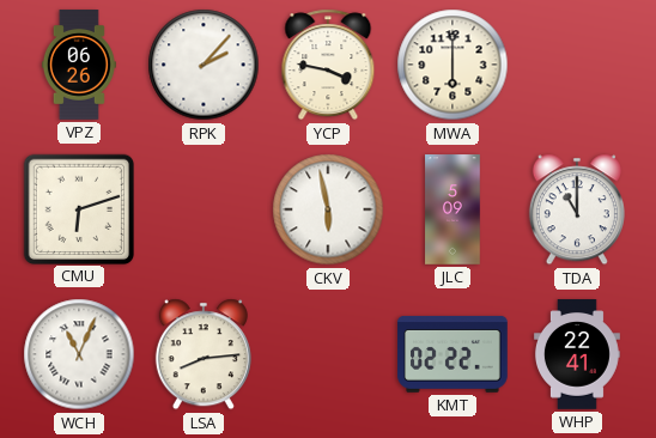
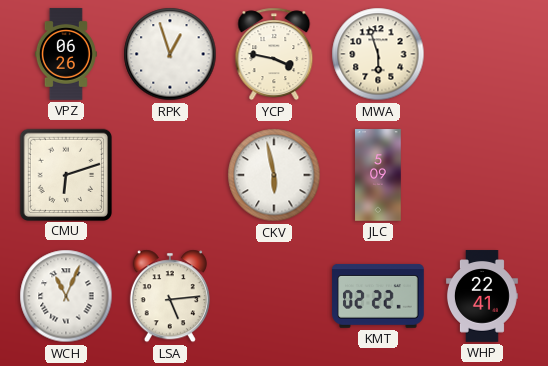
RPK: 2:07 -> 12:57
MWA: 6:00 -> 5:57
TDA: 11:00 -> none
LSA: 8:14 -> 5:14
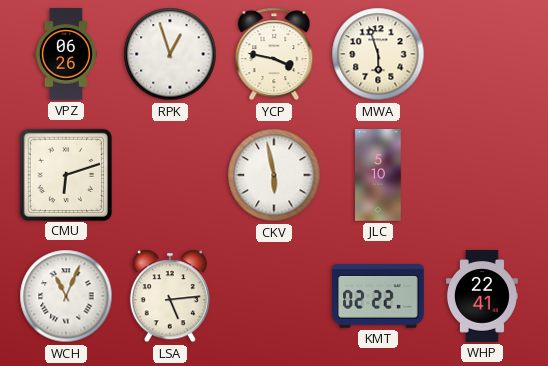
JLC: 5:09 -> 5:10
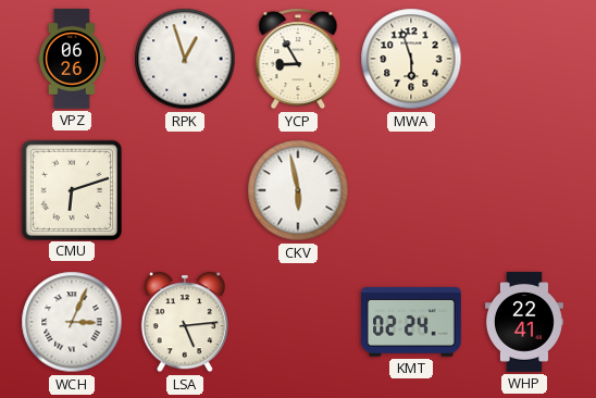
YCP: 3:47 -> 8:55
JLC: 5:10 -> none
WCH: 11:04 -> 3:04
KMT: 02:22 -> 02:24
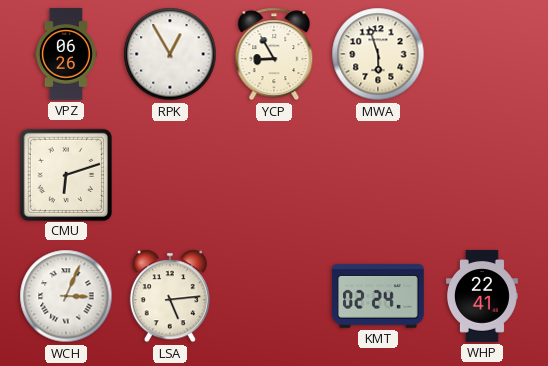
RPK: 12:57 -> 12:55
CKV: 5:58 -> none
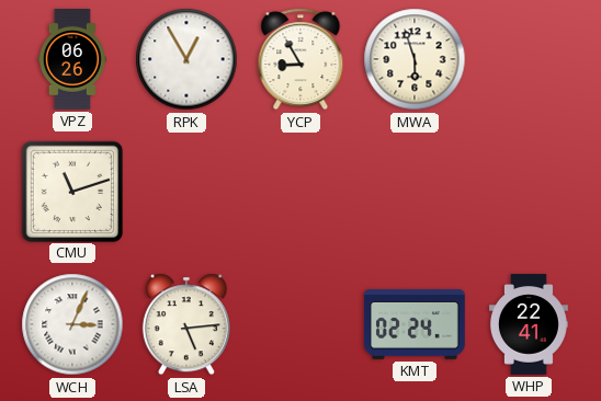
CMU: 6:12 -> 11:12
